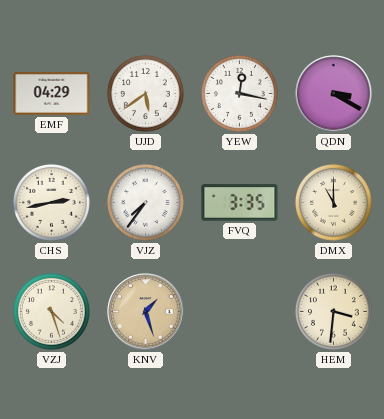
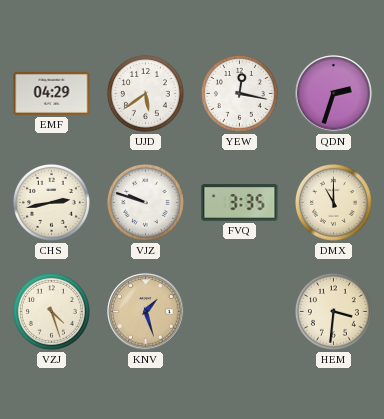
QDN: 3:20 -> 2:33
VJZ: 7:36 -> 9:48
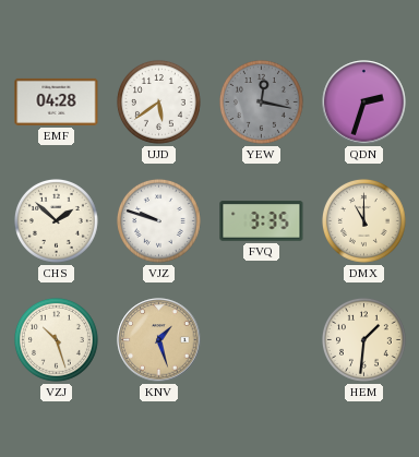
EMF: 04:29 -> 04:28
YEW dial: white -> grey
CHS: 2:43 -> 1:52
VZJ: 4:27 -> 10:27
HEM: 3:31 -> 1:31
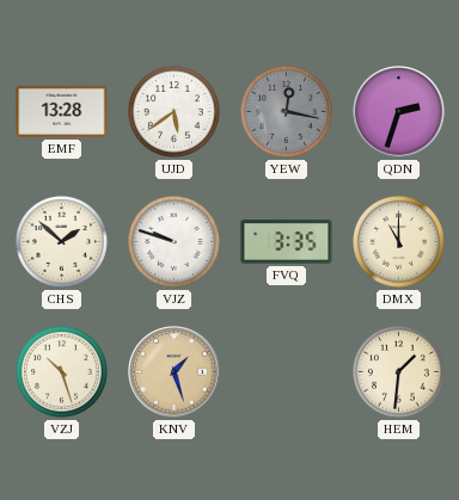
EMF: 04:28 -> 13:28
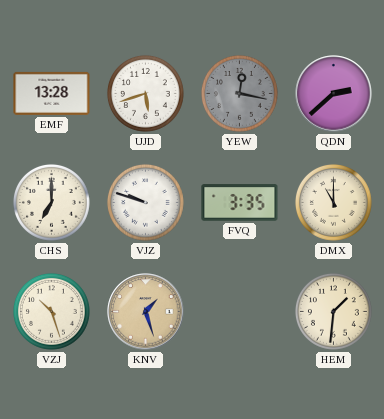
UJD: 5:39 -> 5:42
QDN: 2:33 -> 2:38
CHS: 1:52 -> 7:00
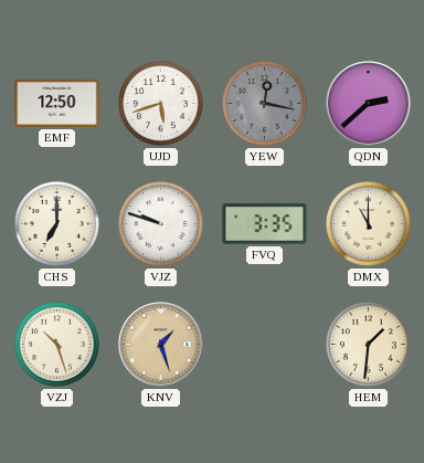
EMF: 13:28 -> 12:50
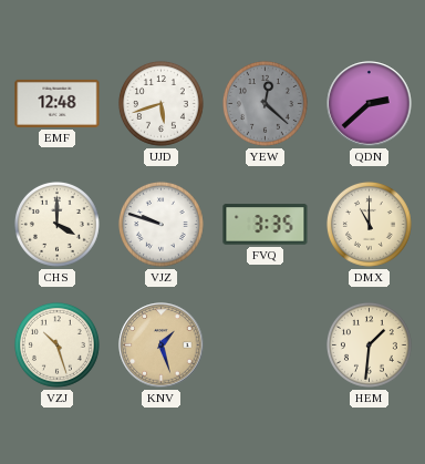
EMF: 12:50 -> 12:48
YEW: 12:17 -> 12:22
CHS: 7:00 -> 4:00
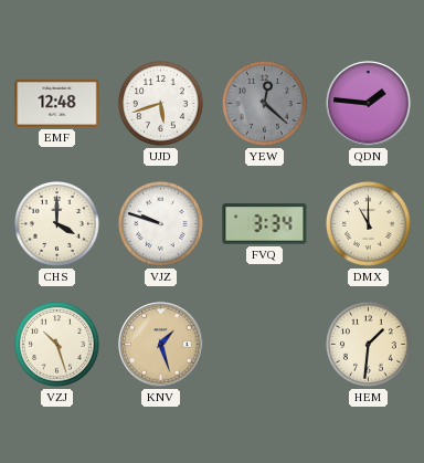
QDN: 2:38 -> 1:46
FVQ: 3:35 -> 3:34
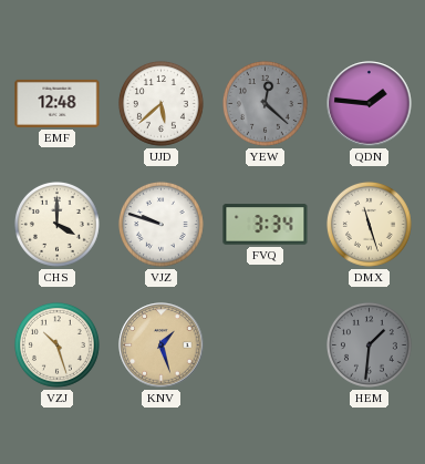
UJD: 5:42 -> 5:38
DMX: 11:00 -> 11:27
HEM dial: cream -> grey
